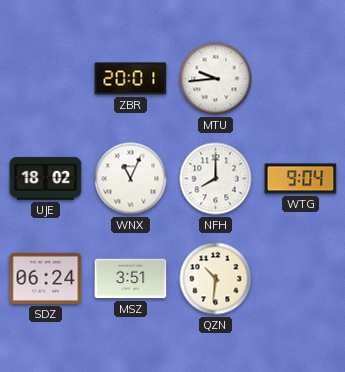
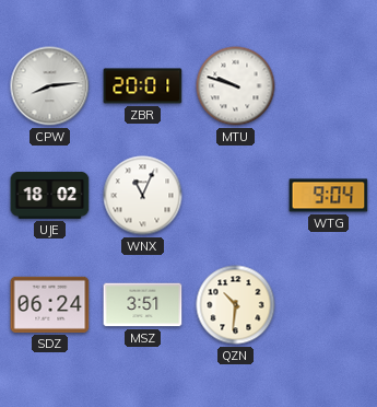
CPW: none -> 8:14
MTU: 9:44 -> 9:48
NFH: 8:00 -> none
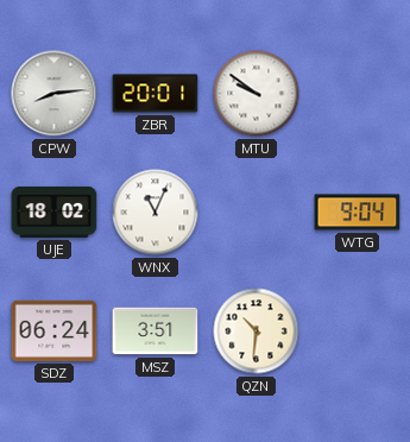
MTU: 9:48 -> 9:51
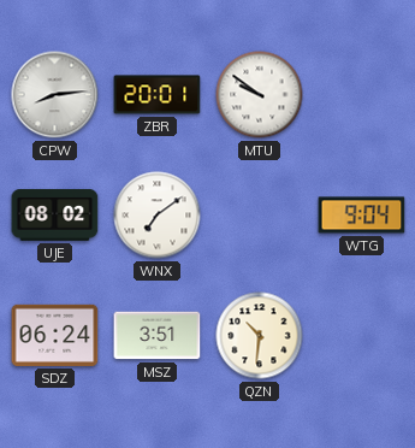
UJE: 18:02 -> 08:02
WNX: 11:04 -> 7:09
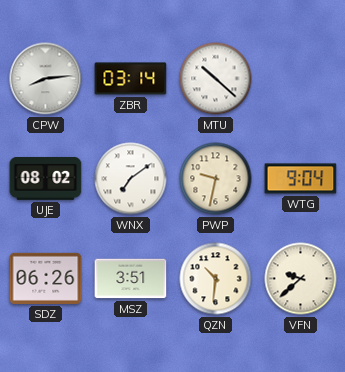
ZBR: 20:01 -> 03:14
MTU: 9:51 -> 10:22
PWP: none -> 9:32
SDZ: 06:24 -> 06:26
VFN: none -> 9:38
